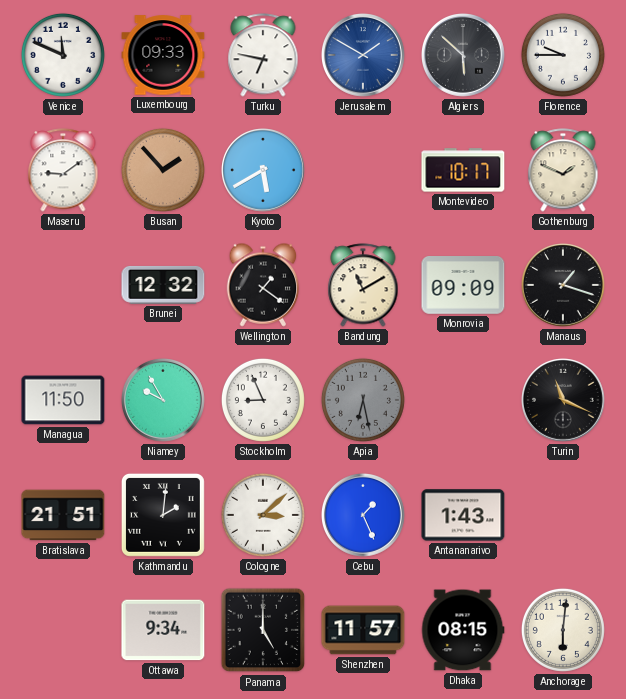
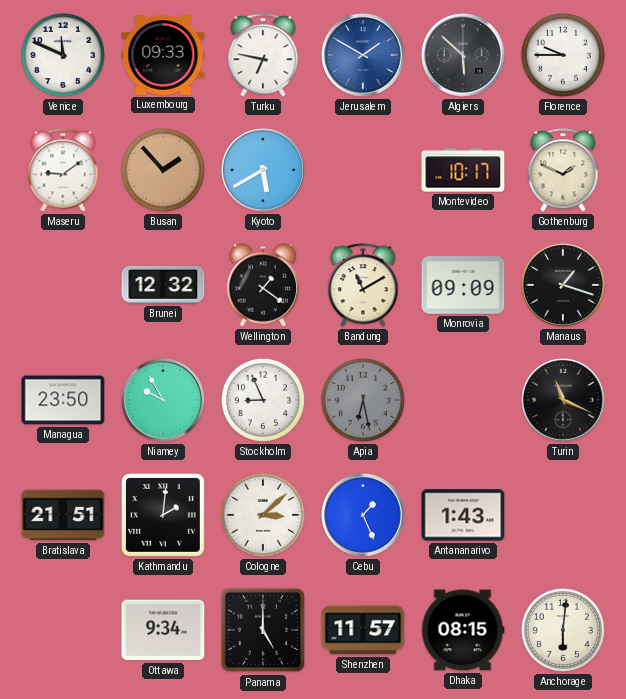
Managua: 11:50 -> 23:50
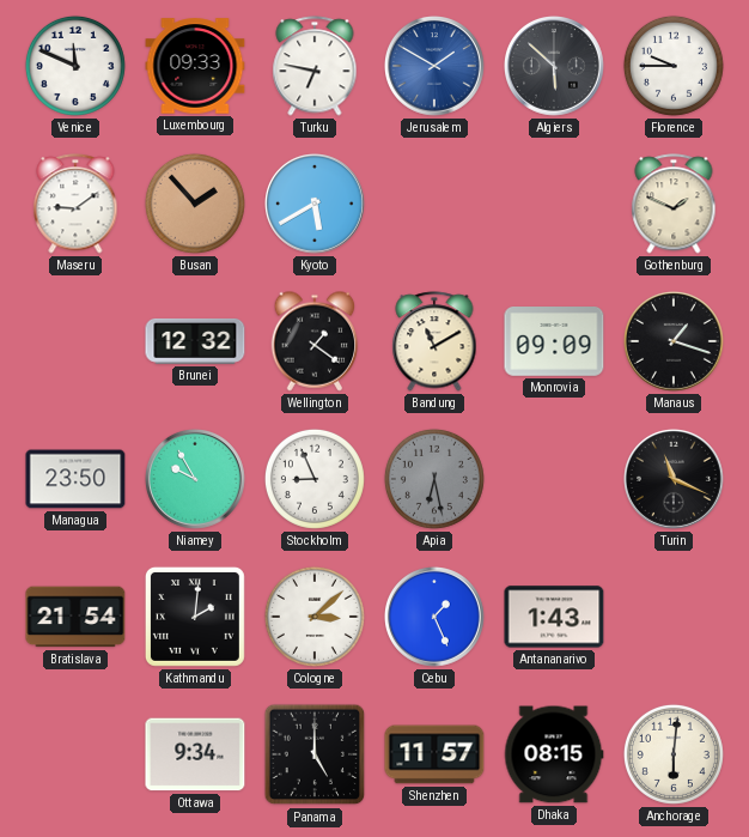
Montevideo: 10:17 -> none
Bratislava: 21:51 -> 21:54
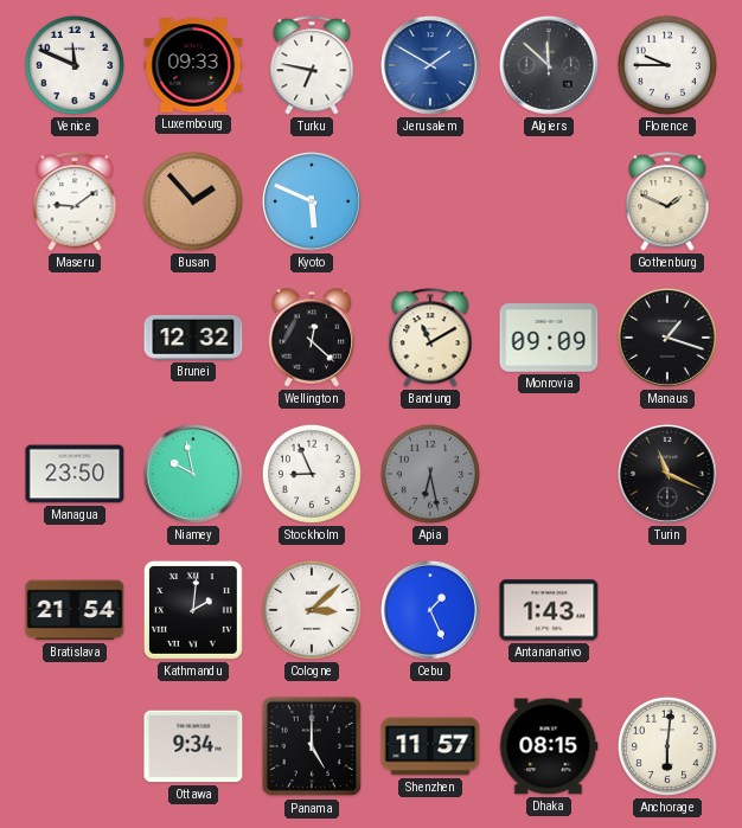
Algiers: 5:52 -> 11:52
Kyoto: 5:40 -> 5:49
Wellington: 1:21 -> 12:22
Niamey: 9:55 -> 9:58
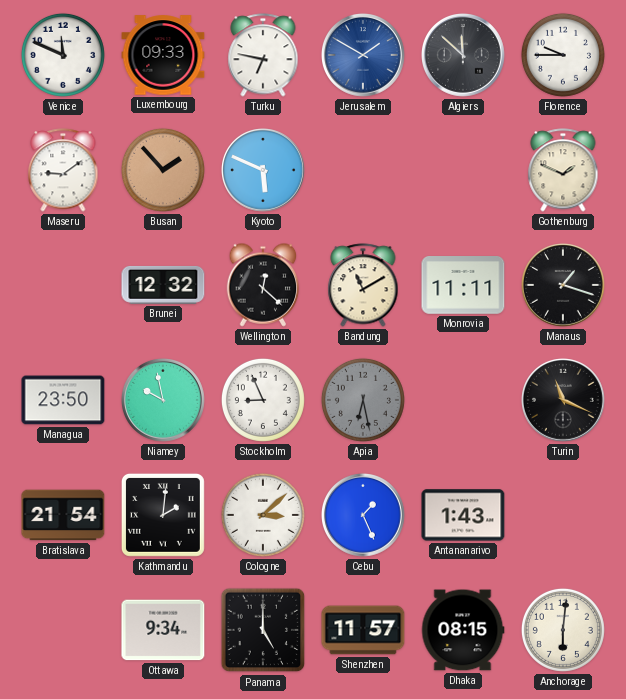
Monrovia: 09:09 -> 11:11
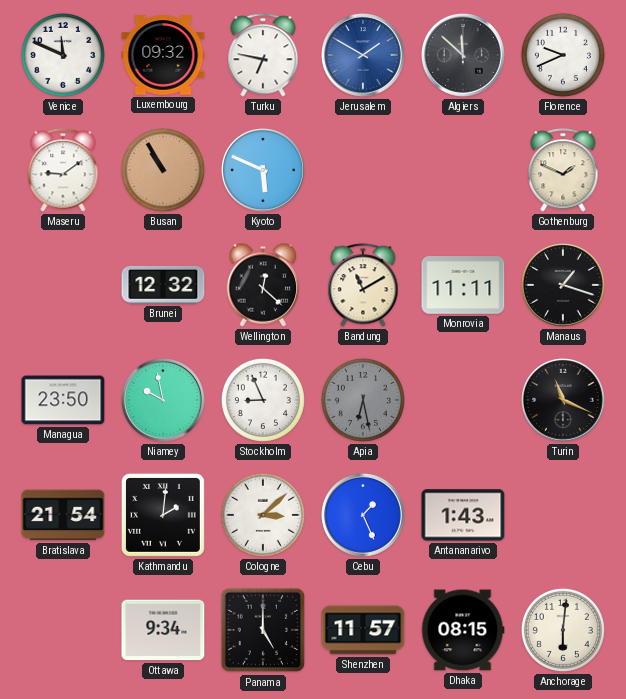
Luxembourg: 09:33 -> 09:32
Florence: 9:45 -> 9:41
Busan: 1:53 -> 10:55
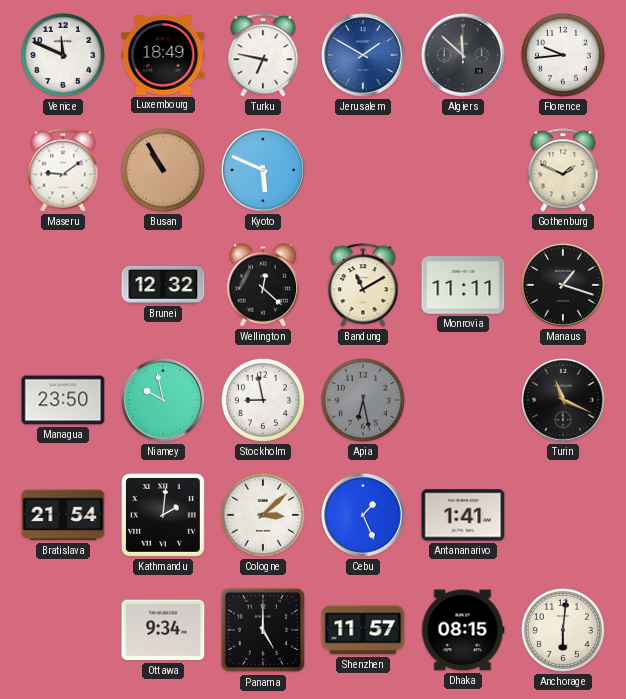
Luxembourg: 09:32 -> 18:49
Florence: 9:41 -> 9:44
Stockholm: 8:56 -> 8:58
Antananarivo: 1:43 -> 1:41
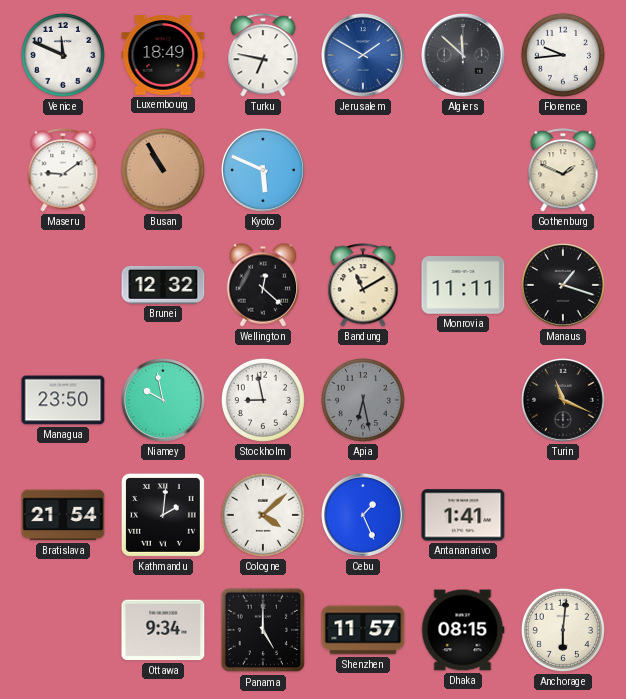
Cologne: 3:08 -> 4:08
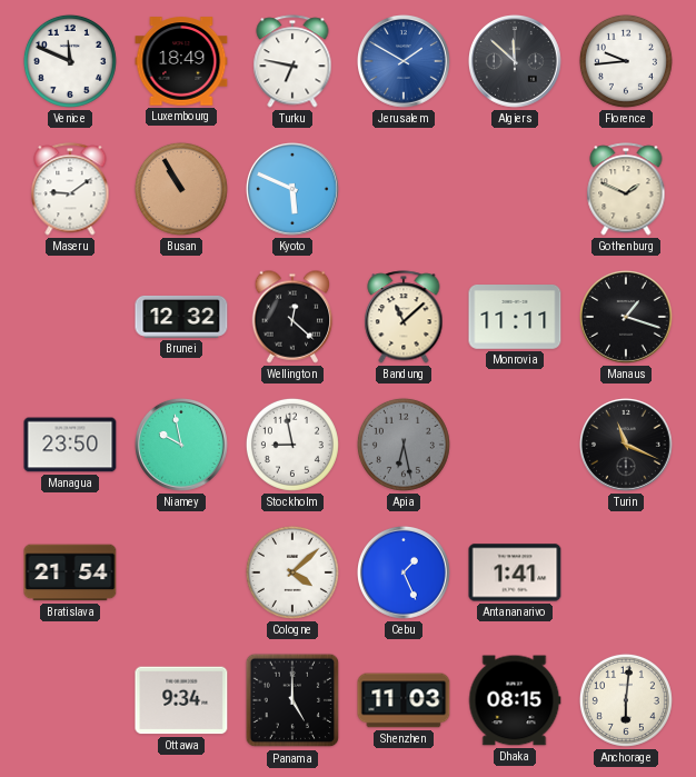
Bandung: 11:10 -> 11:08
Kathmandu: 2:01 -> none
Shenzhen: 11:57 -> 11:03
